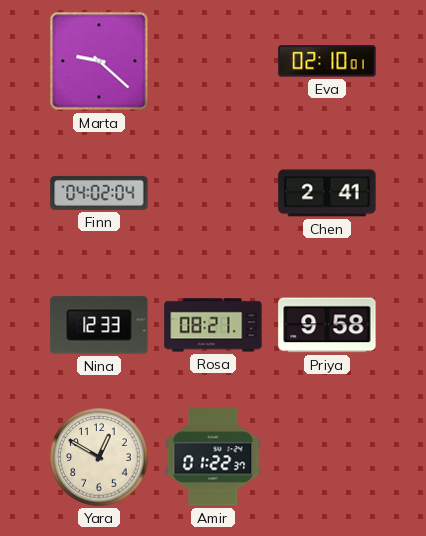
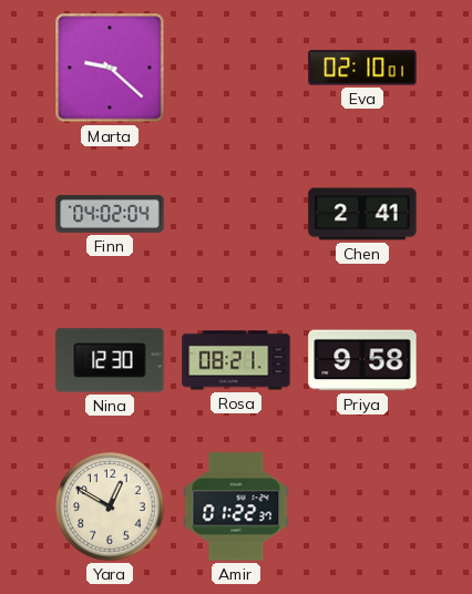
Nina: 12:33 -> 12:30
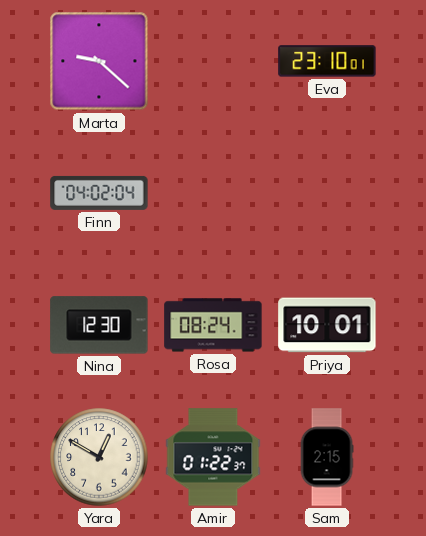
Eva: 02:10 -> 23:10
Chen: 2:41 -> none
Rosa: 08:21 -> 08:24
Priya: 9:58 -> 10:01
Sam: none -> 2:15
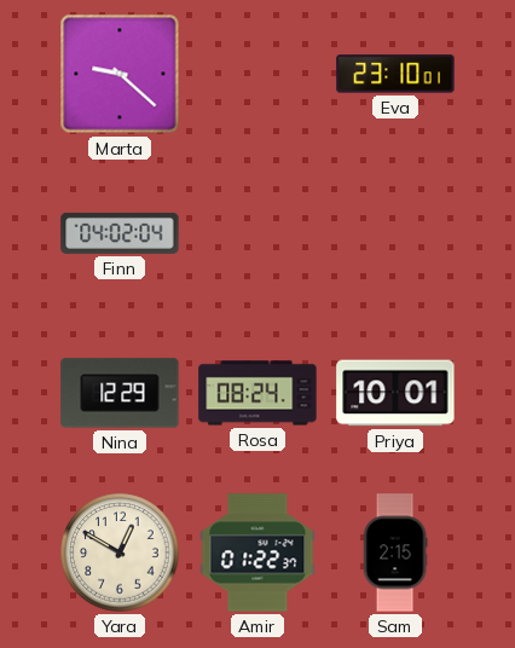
Nina: 12:30 -> 12:29
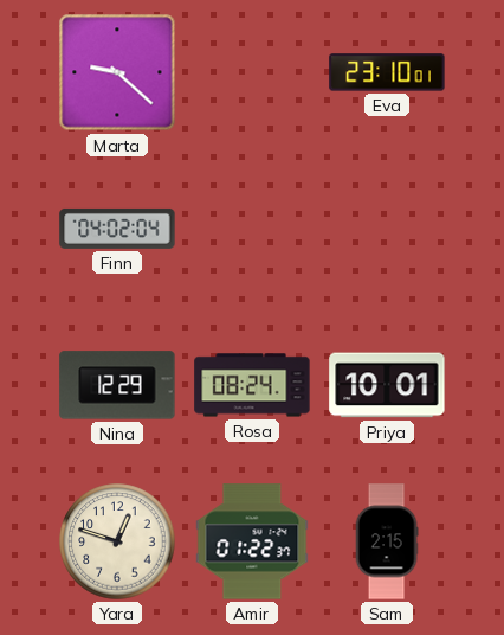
Yara: 12:50 -> 12:48
